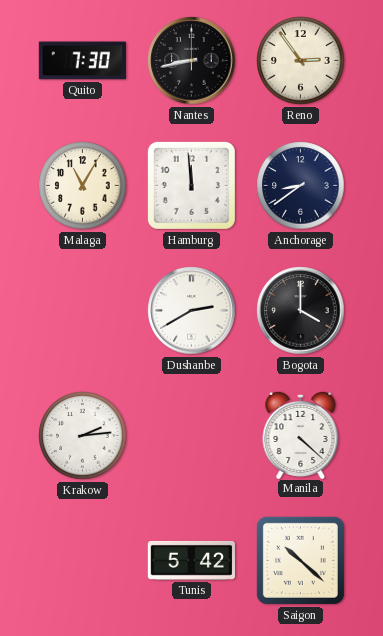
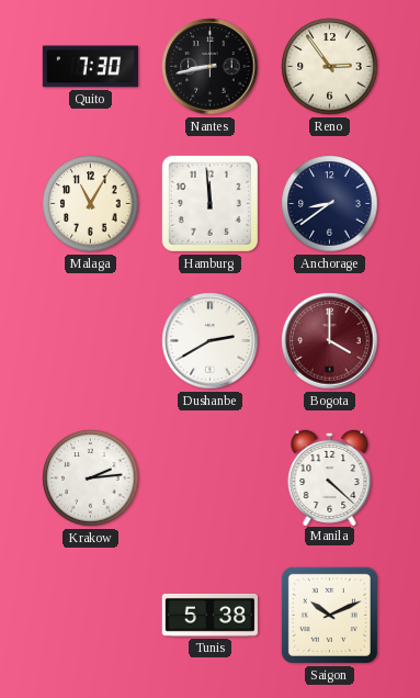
Bogota dial: black -> burgundy
Tunis: 5:42 -> 5:38
Saigon: 10:22 -> 10:11
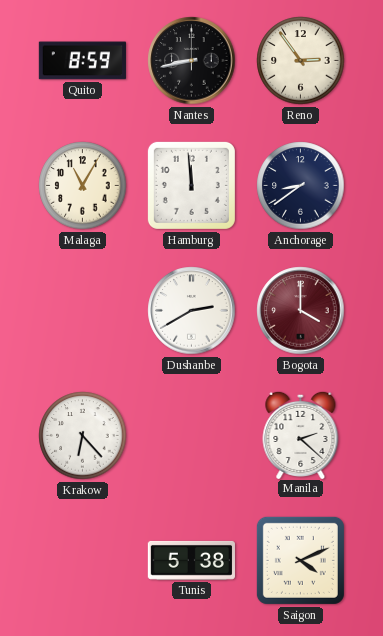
Quito: 7:30 -> 8:59
Krakow: 2:14 -> 6:23
Manila: 4:22 -> 2:22
Saigon: 10:11 -> 4:11
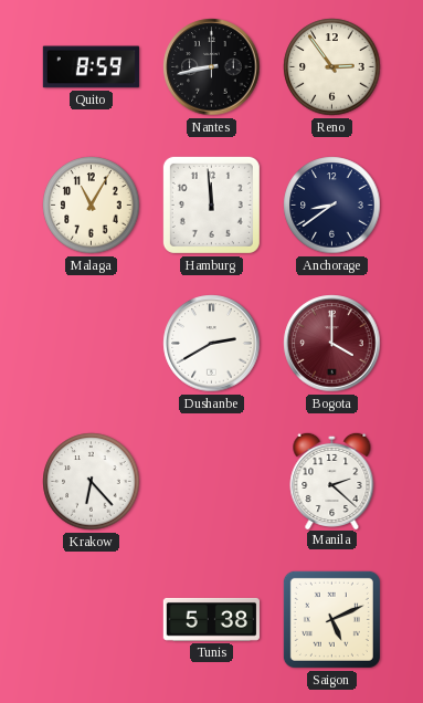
Saigon: 4:11 -> 5:11
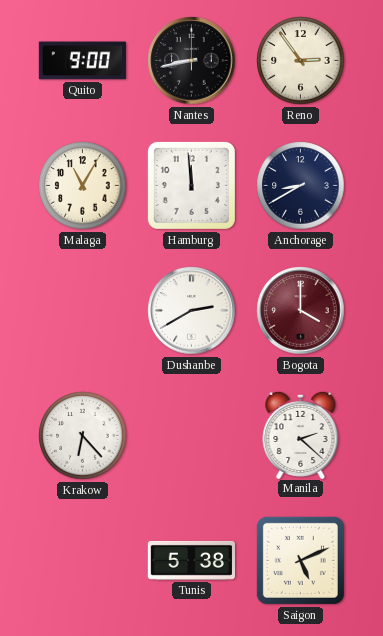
Quito: 8:59 -> 9:00
Anchorage: 8:39 -> 8:40
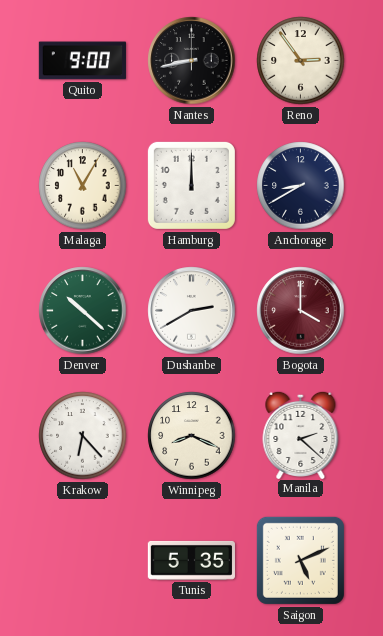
Hamburg: 11:59 -> 12:00
Denver: none -> 10:22
Winnipeg: none -> 8:19
Tunis: 5:38 -> 5:35
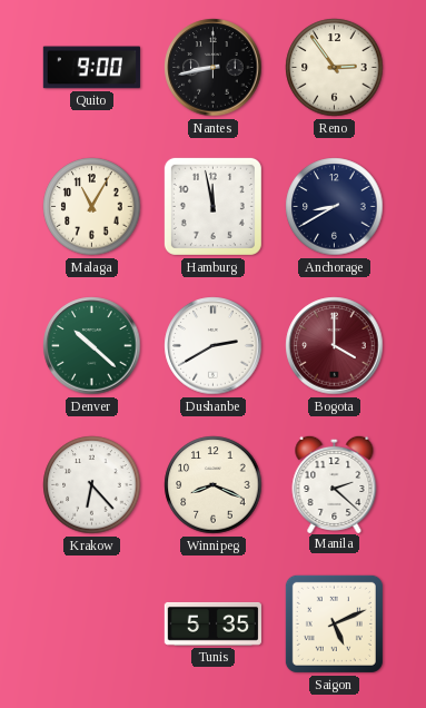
Hamburg: 12:00 -> 11:58
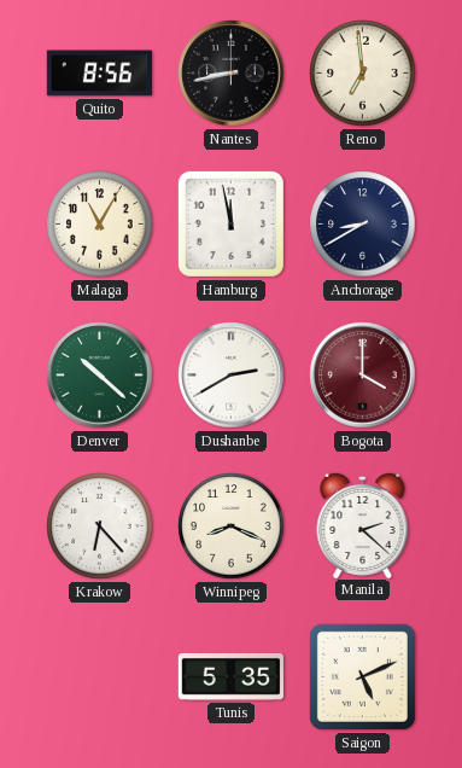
Quito: 9:00 -> 8:56
Reno: 2:54 -> 6:59
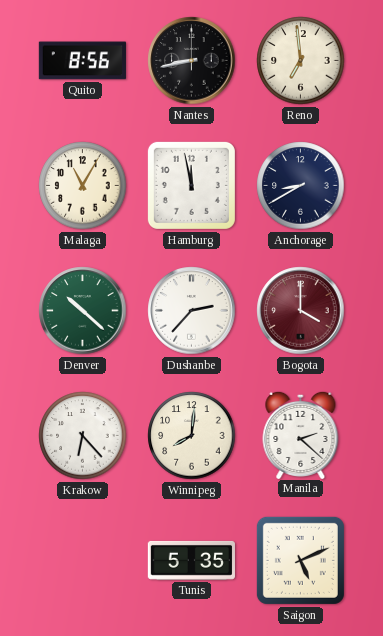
Dushanbe: 2:40 -> 2:37
Winnipeg: 8:19 -> 8:01
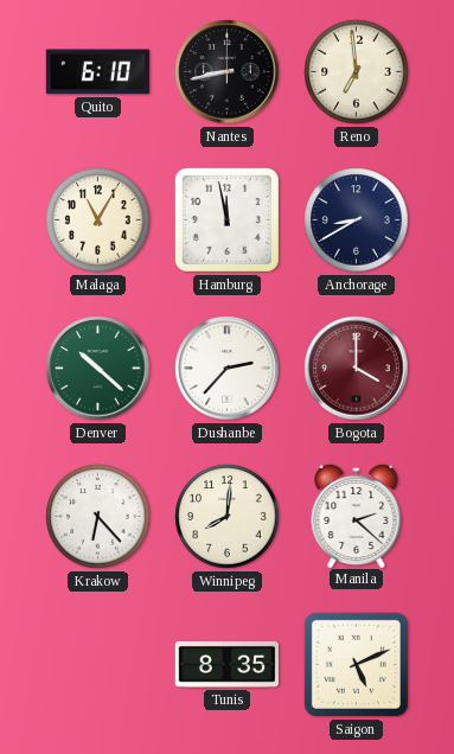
Quito: 8:56 -> 6:10
Tunis: 5:35 -> 8:35
